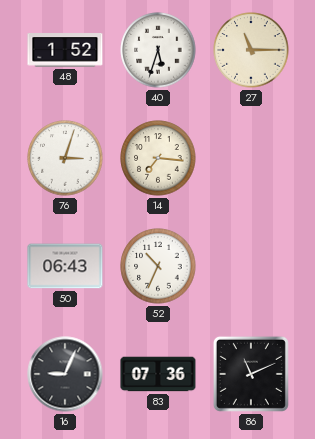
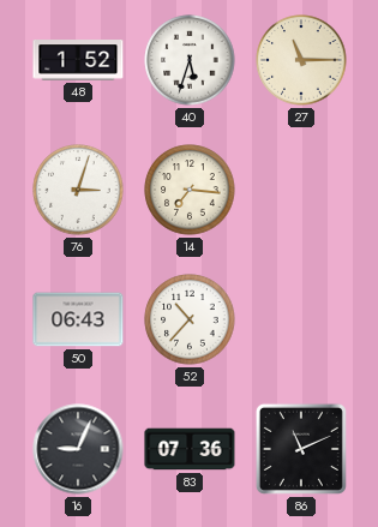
52: 10:34 -> 10:37
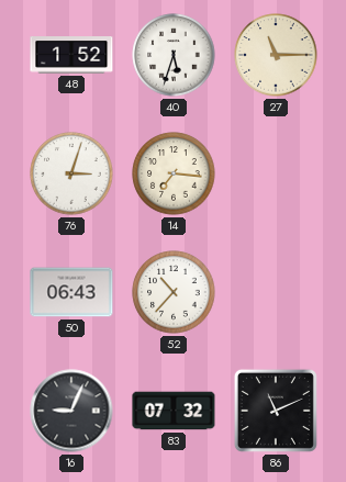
83: 07:36 -> 07:32
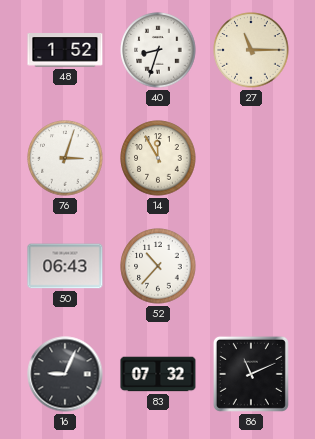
40: 5:33 -> 8:33
14: 7:16 -> 11:55
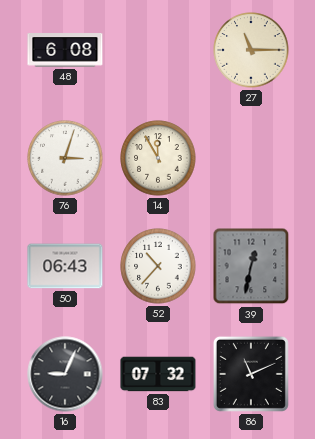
48: 1:52 -> 6:08
40: 8:33 -> none
39: none -> 12:32
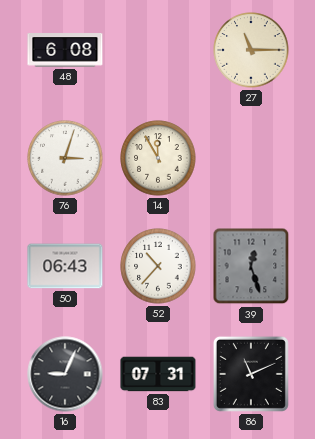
39: 12:32 -> 12:27
83: 07:32 -> 07:31
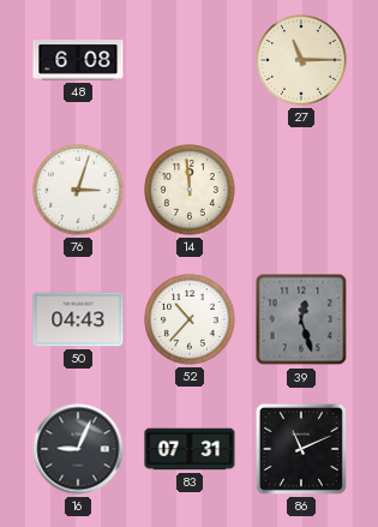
14: 11:55 -> 11:59
50: 06:43 -> 04:43
